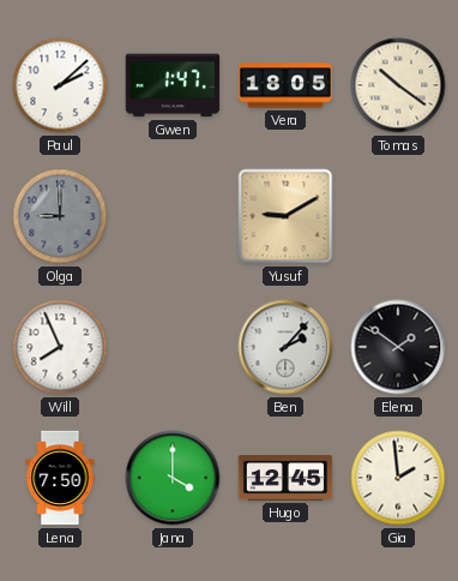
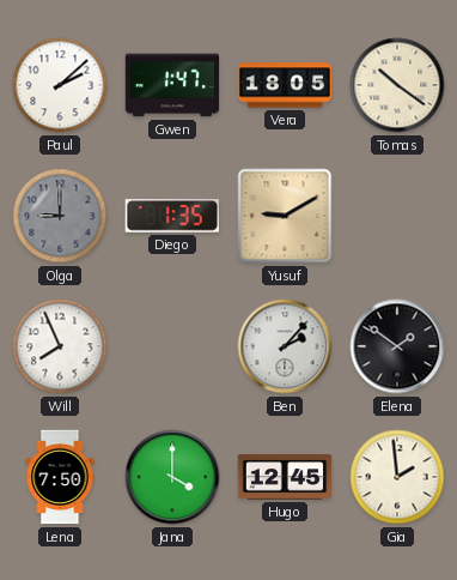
Diego: none -> 1:35
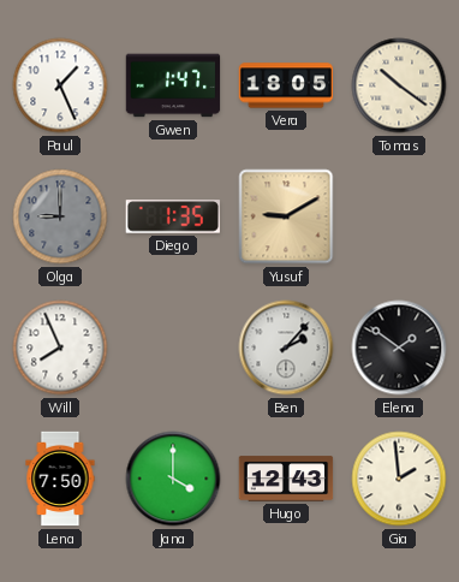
Paul: 2:08 -> 1:26
Hugo: 12:45 -> 12:43
